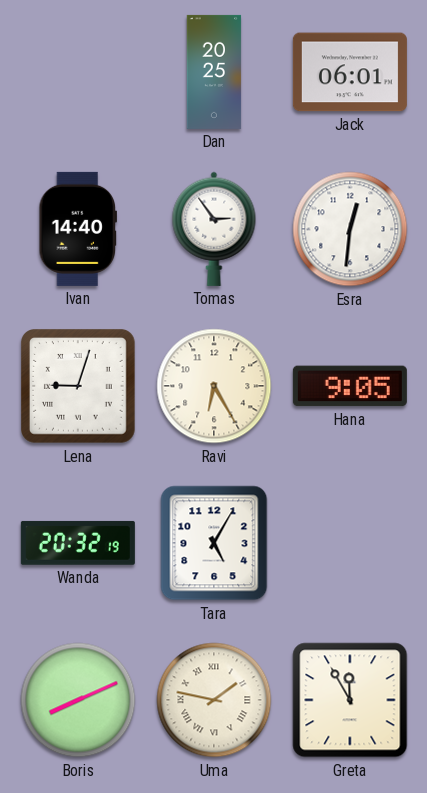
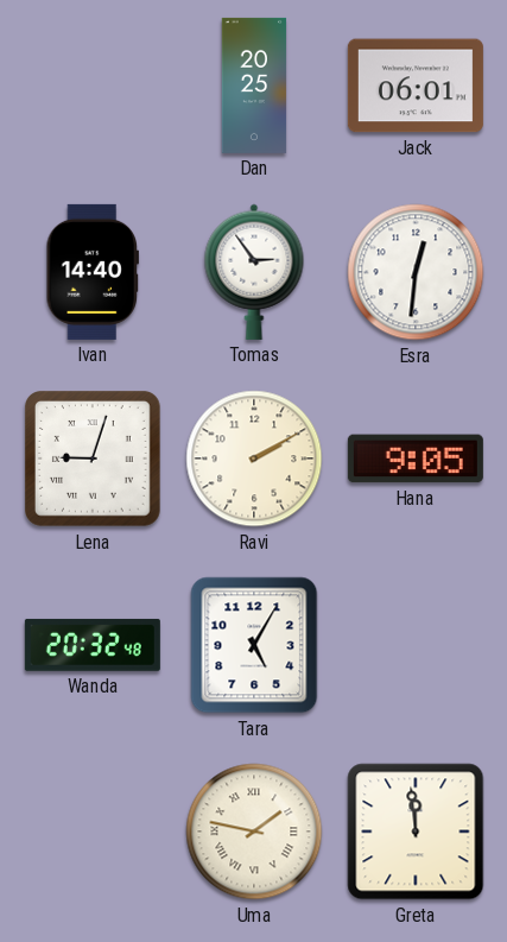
Ravi: 6:25 -> 2:10
Wanda: 20:32:19 -> 20:32:48
Boris: 8:11 -> none
Greta: 11:55 -> 11:59
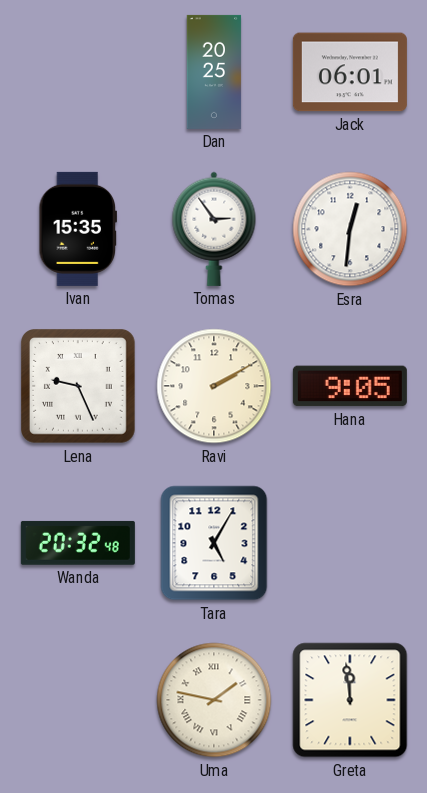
Ivan: 14:40 -> 15:35
Lena: 9:03 -> 9:26
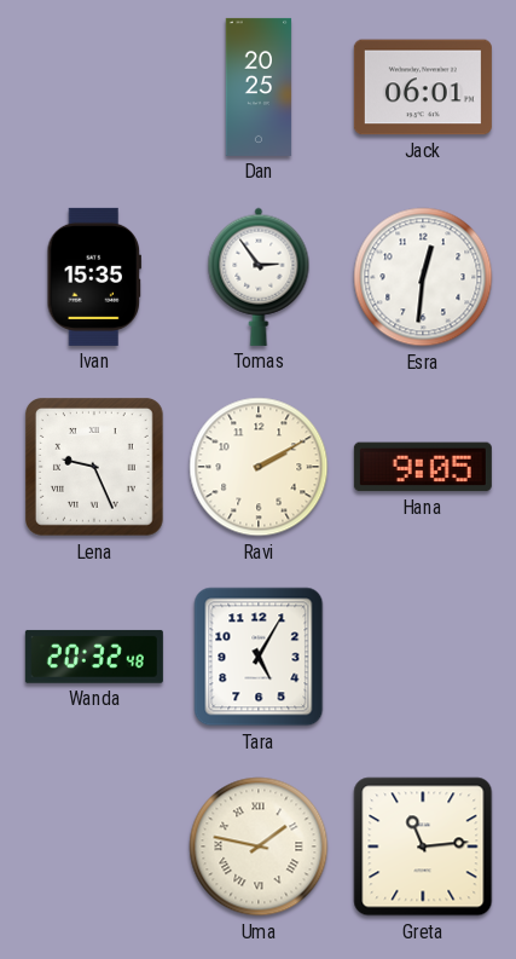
Greta: 11:59 -> 11:14
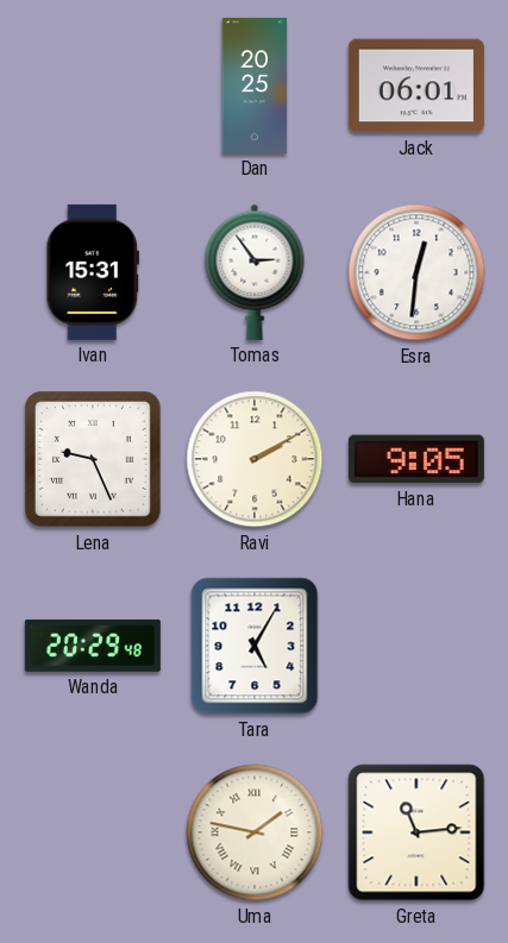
Ivan: 15:35 -> 15:31
Wanda: 20:32 -> 20:29
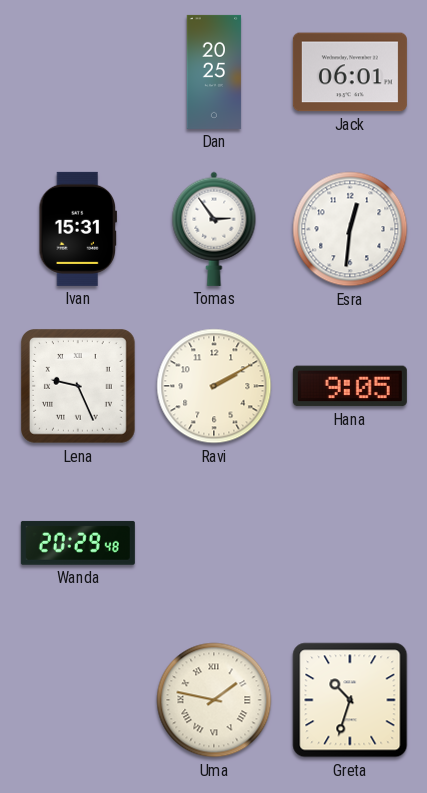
Tara: 5:05 -> none
Greta: 11:14 -> 10:33
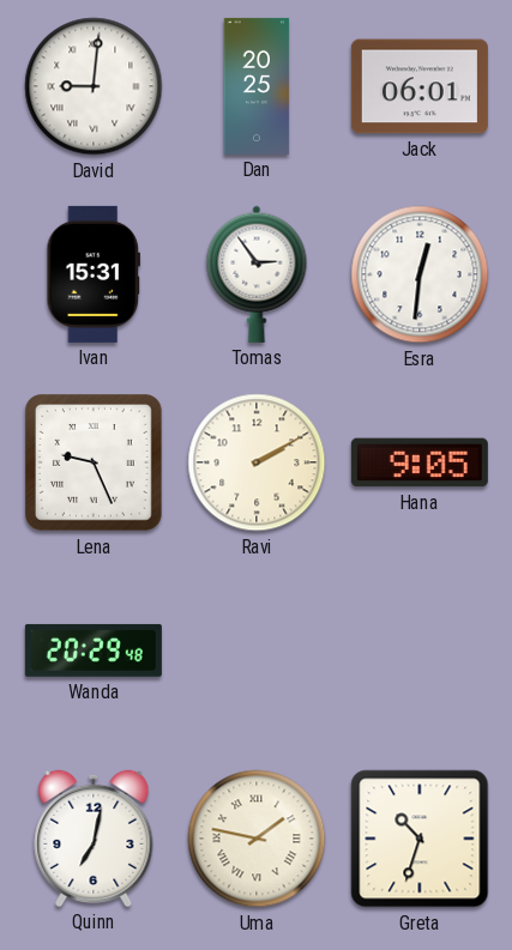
David: none -> 9:01
Quinn: none -> 7:02
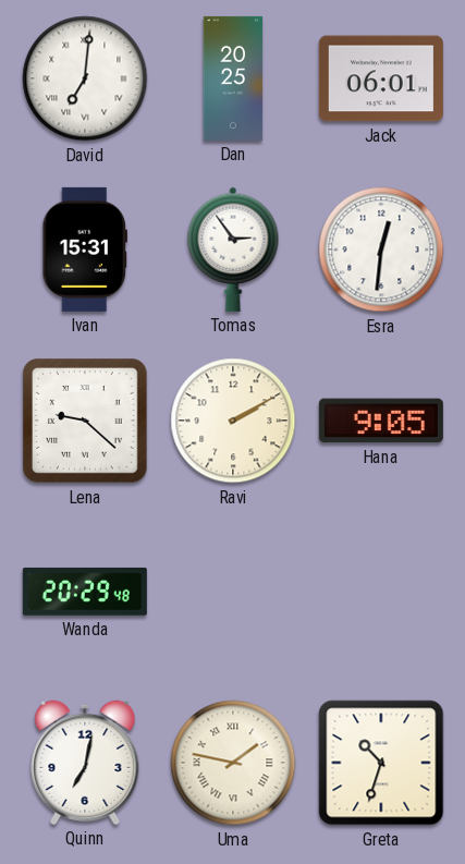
David: 9:01 -> 7:01
Lena: 9:26 -> 9:22
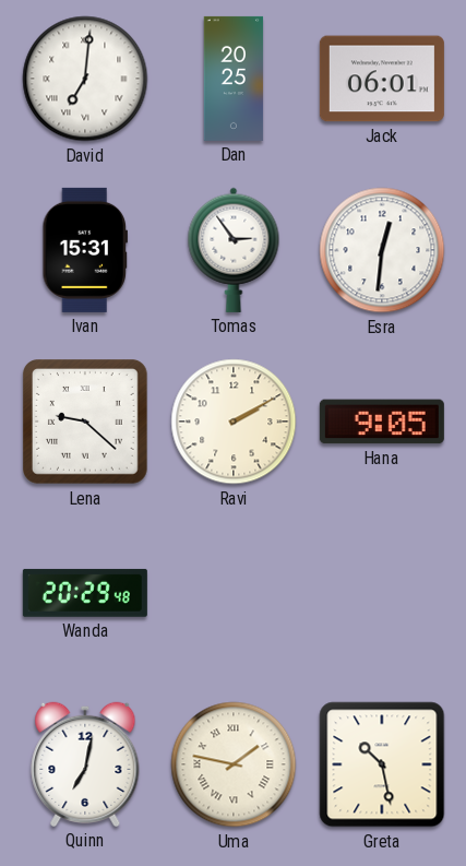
Greta: 10:33 -> 10:28
